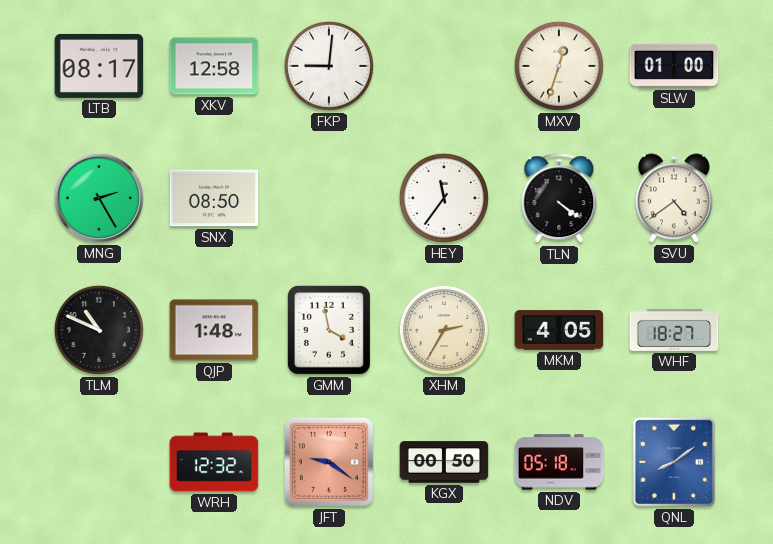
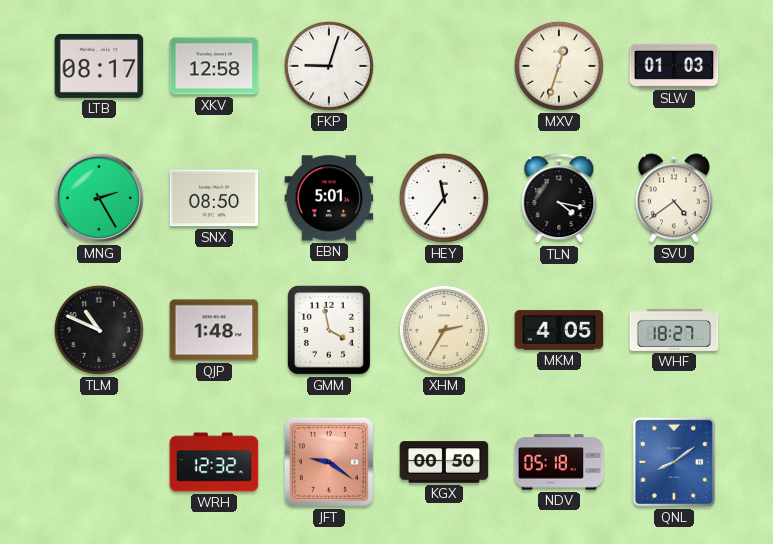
FKP: 9:01 -> 9:03
SLW: 01:00 -> 01:03
EBN: none -> 5:01
TLN: 4:21 -> 4:17
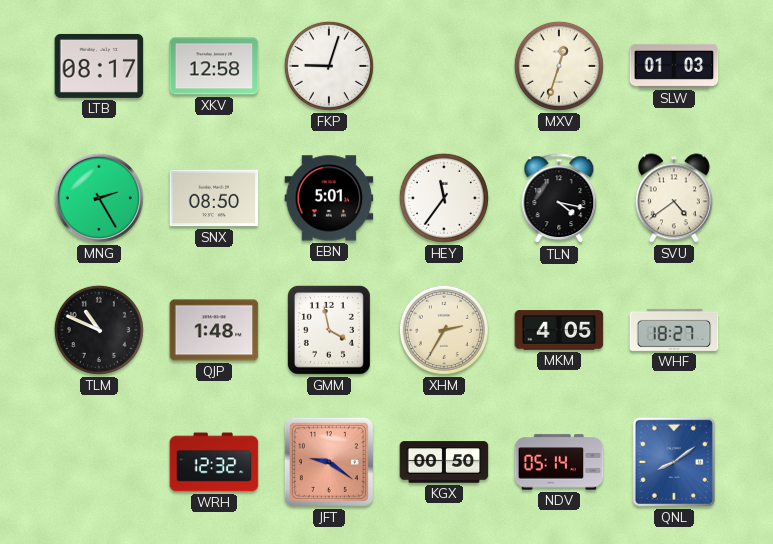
NDV: 05:18 -> 05:14
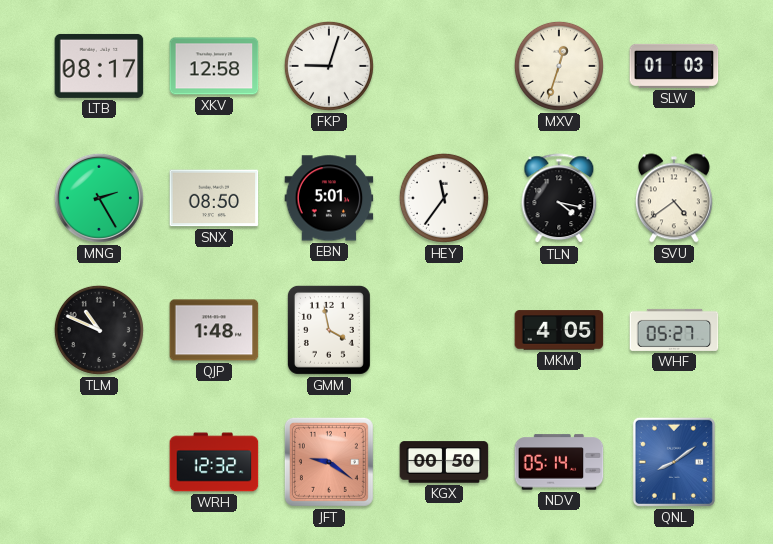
XHM: 2:35 -> none
WHF: 18:27 -> 05:27
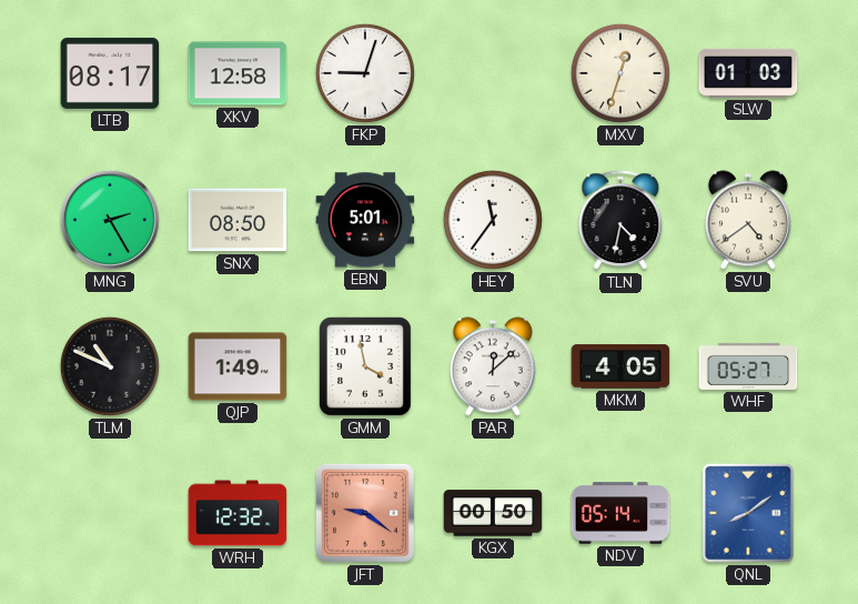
TLN: 4:17 -> 4:32
QJP: 1:48 -> 1:49
PAR: none -> 12:08
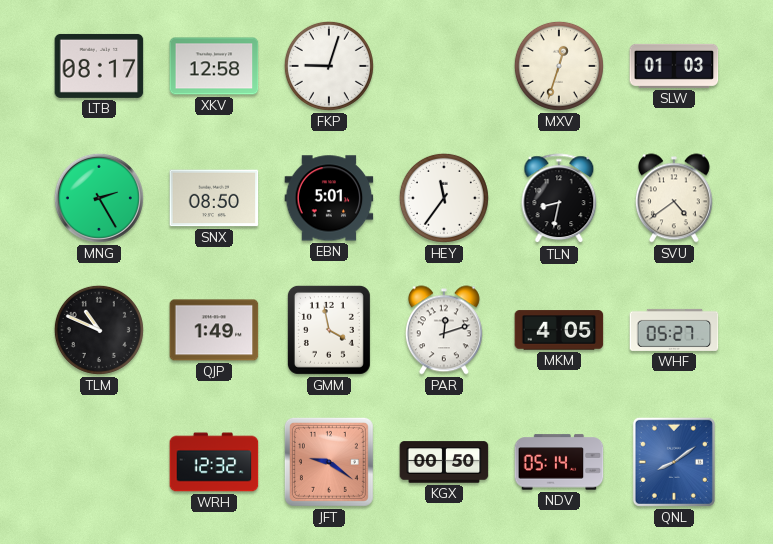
TLN: 4:32 -> 8:32
PAR: 12:08 -> 12:12
